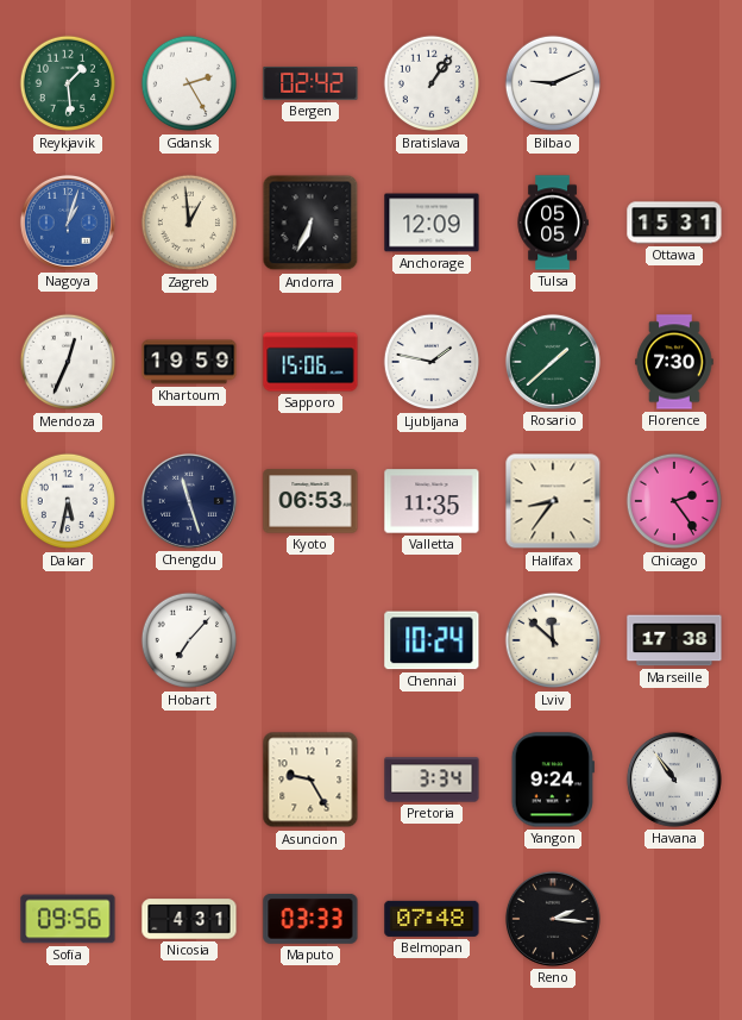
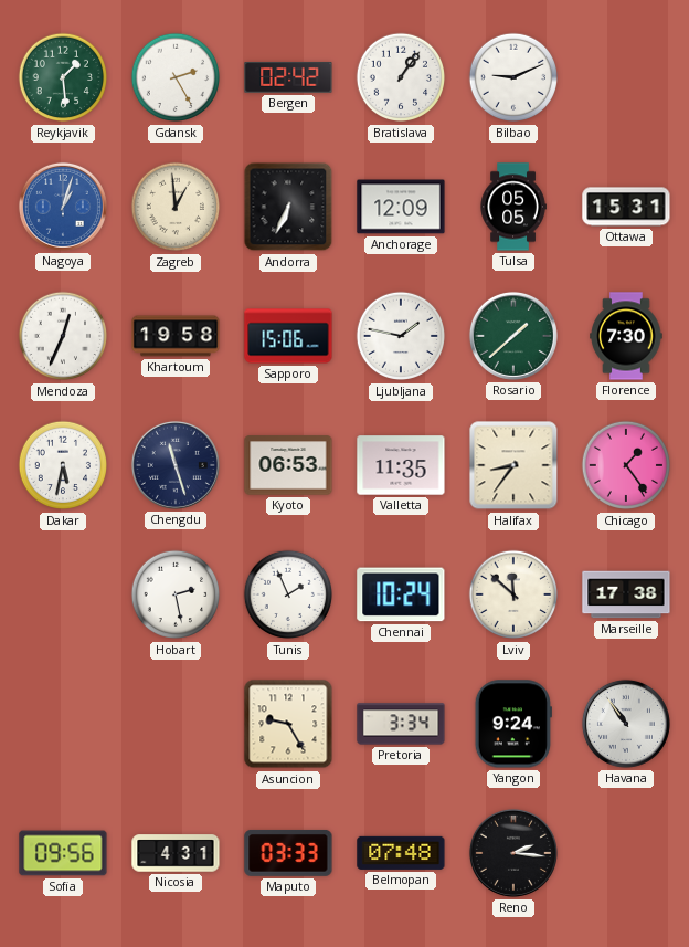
Khartoum: 19:59 -> 19:58
Chicago: 2:24 -> 1:24
Hobart: 7:07 -> 2:28
Tunis: none -> 1:56
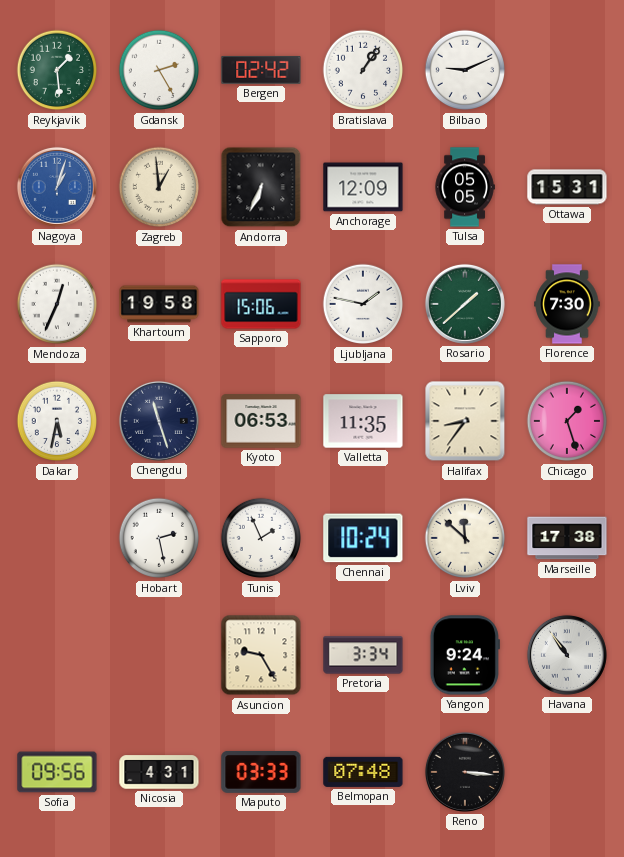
Chicago: 1:24 -> 1:27
Reno: 2:16 -> 3:16
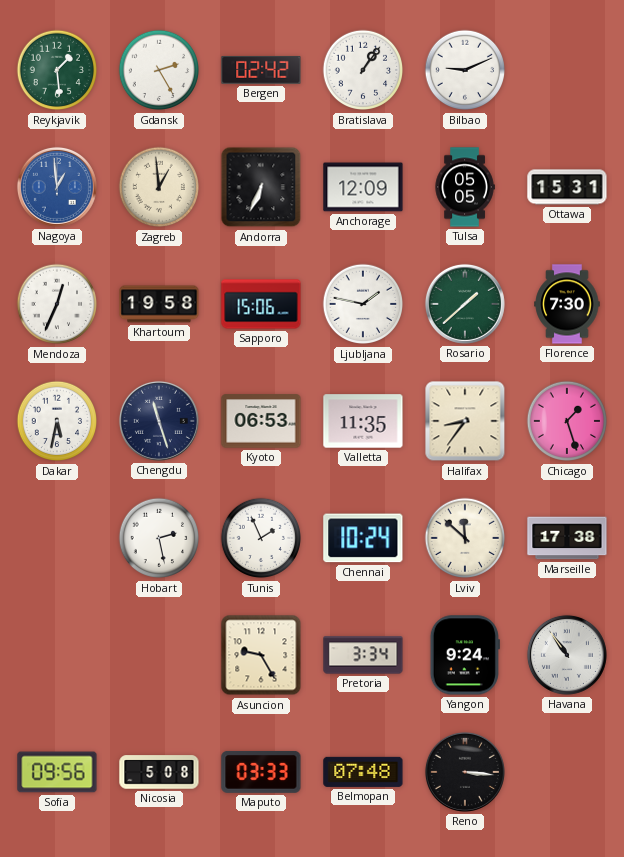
Nagoya: 1:03 -> 12:59
Nicosia: 4:31 -> 5:08
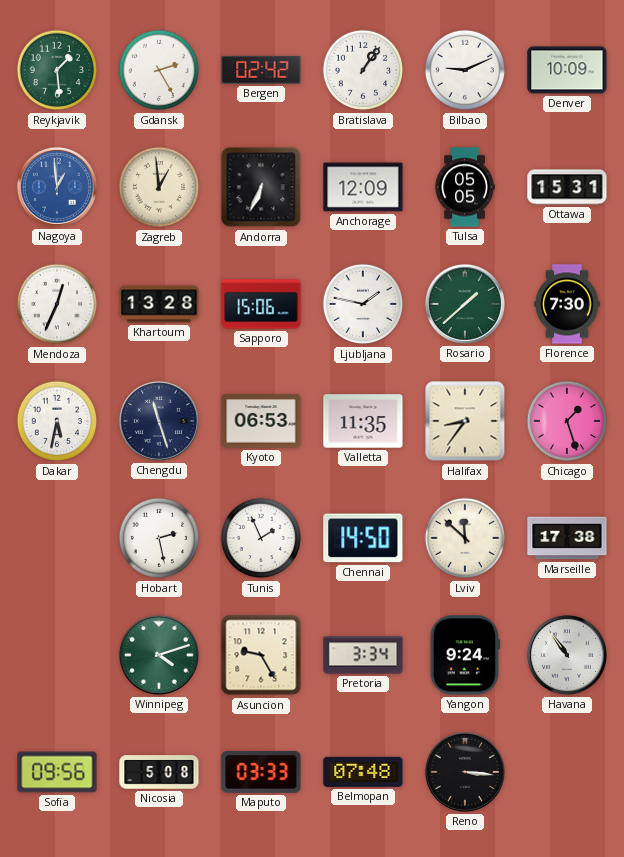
Denver: none -> 10:09
Khartoum: 19:58 -> 13:28
Chennai: 10:24 -> 14:50
Winnipeg: none -> 4:12
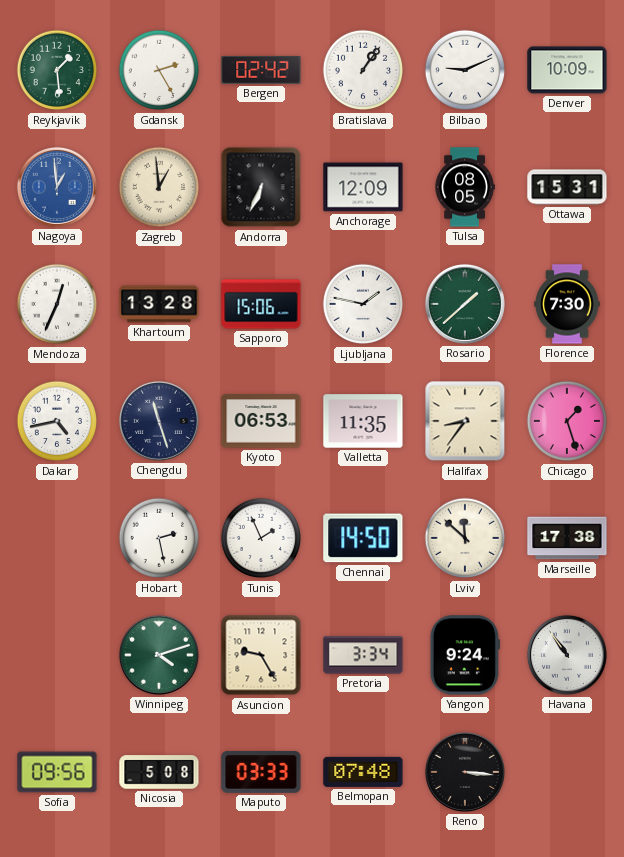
Tulsa: 05:05 -> 08:05
Dakar: 5:32 -> 4:43
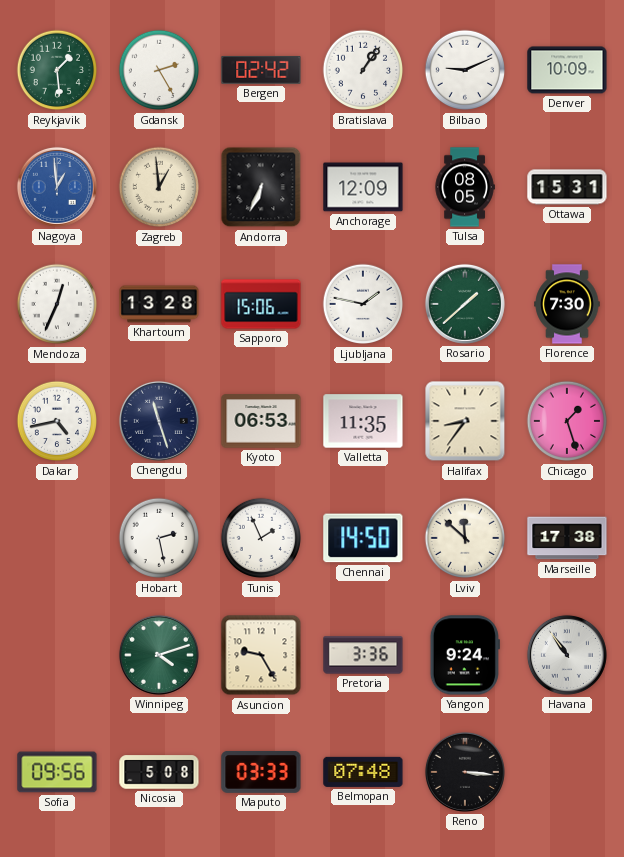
Pretoria: 3:34 -> 3:36
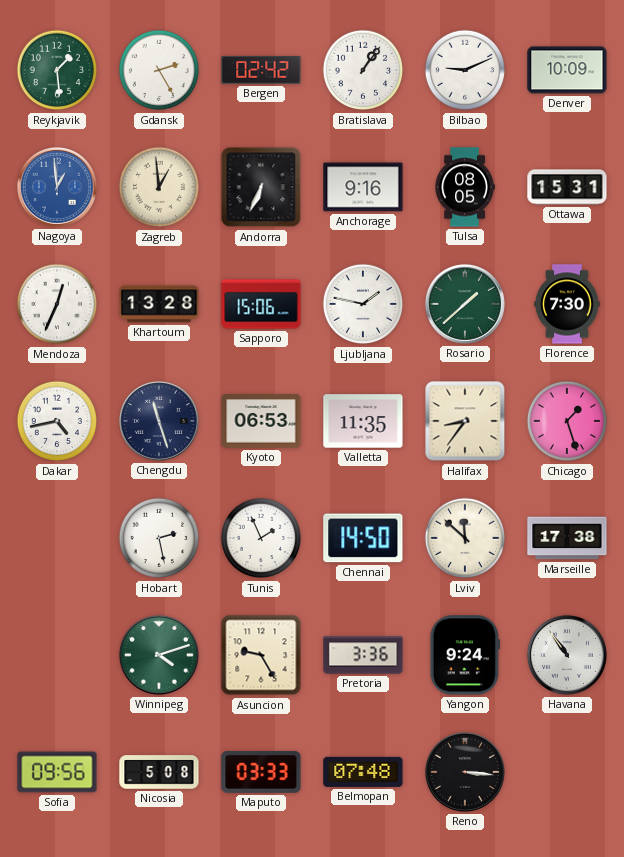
Anchorage: 12:09 -> 9:16
